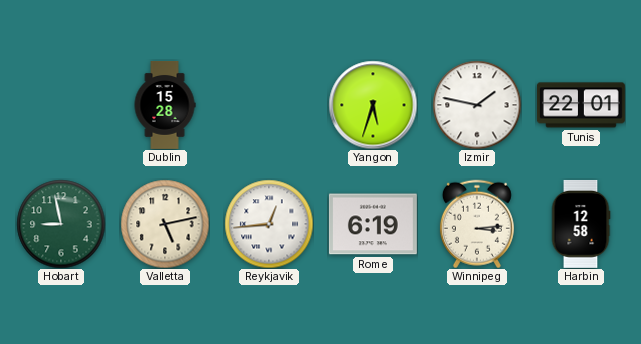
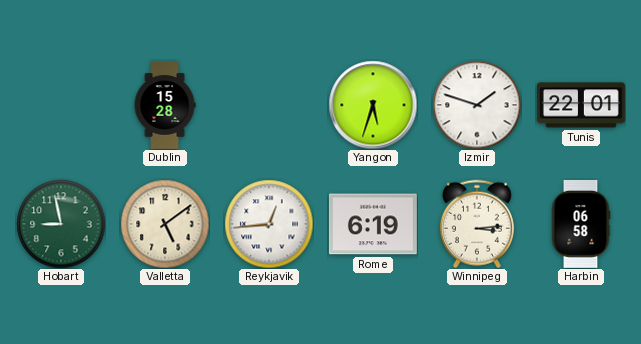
Izmir: 1:47 -> 1:48
Valletta: 5:13 -> 5:09
Harbin: 12:58 -> 06:58
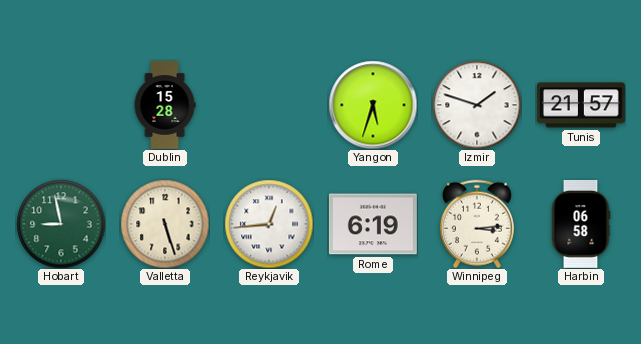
Tunis: 22:01 -> 21:57
Valletta: 5:09 -> 5:27
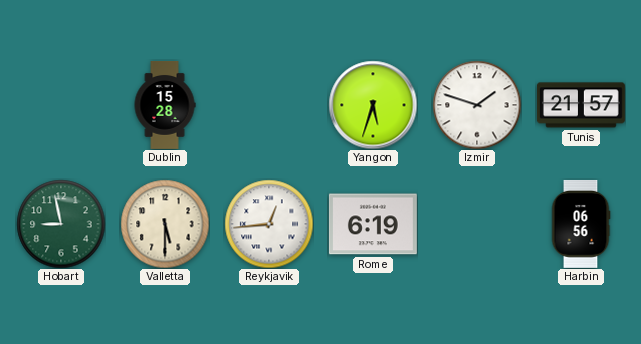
Valletta: 5:27 -> 5:30
Winnipeg: 3:14 -> none
Harbin: 06:58 -> 06:56
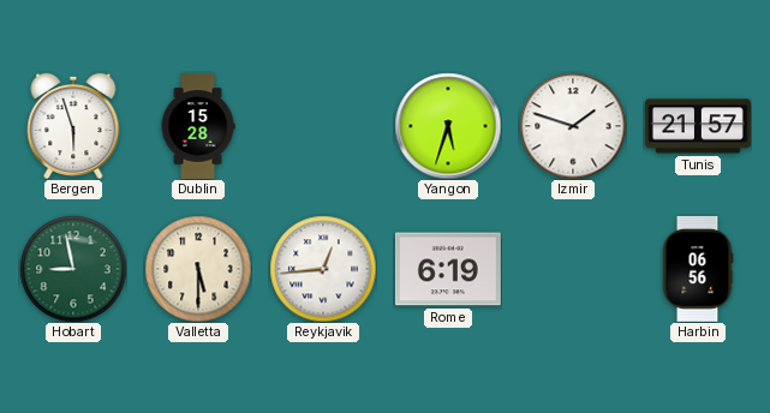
Bergen: none -> 5:57
